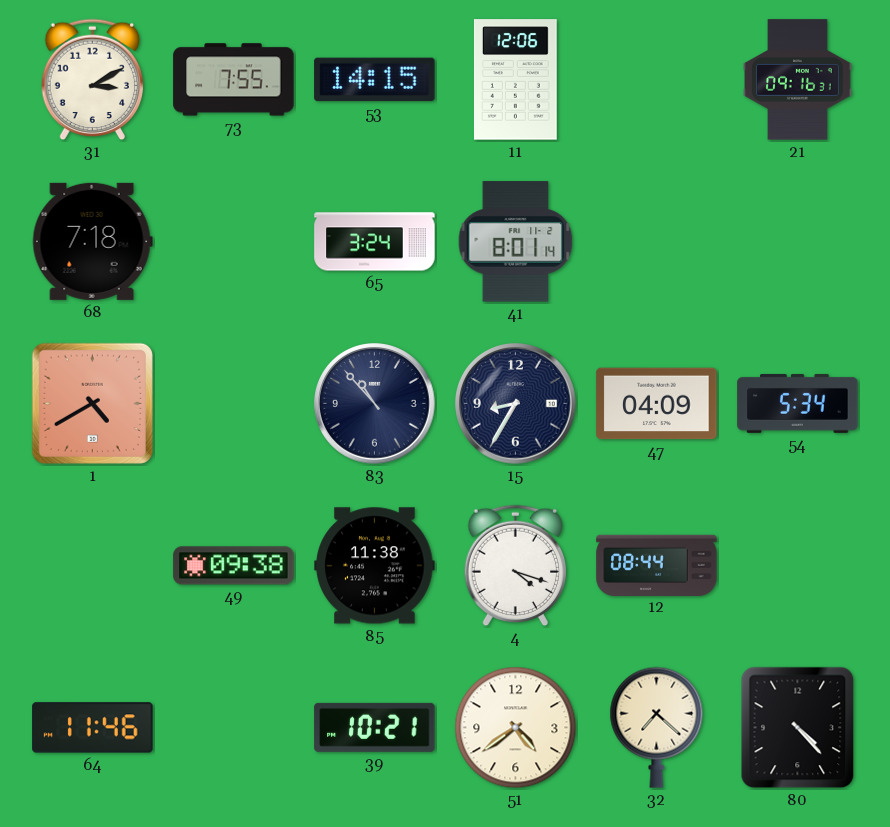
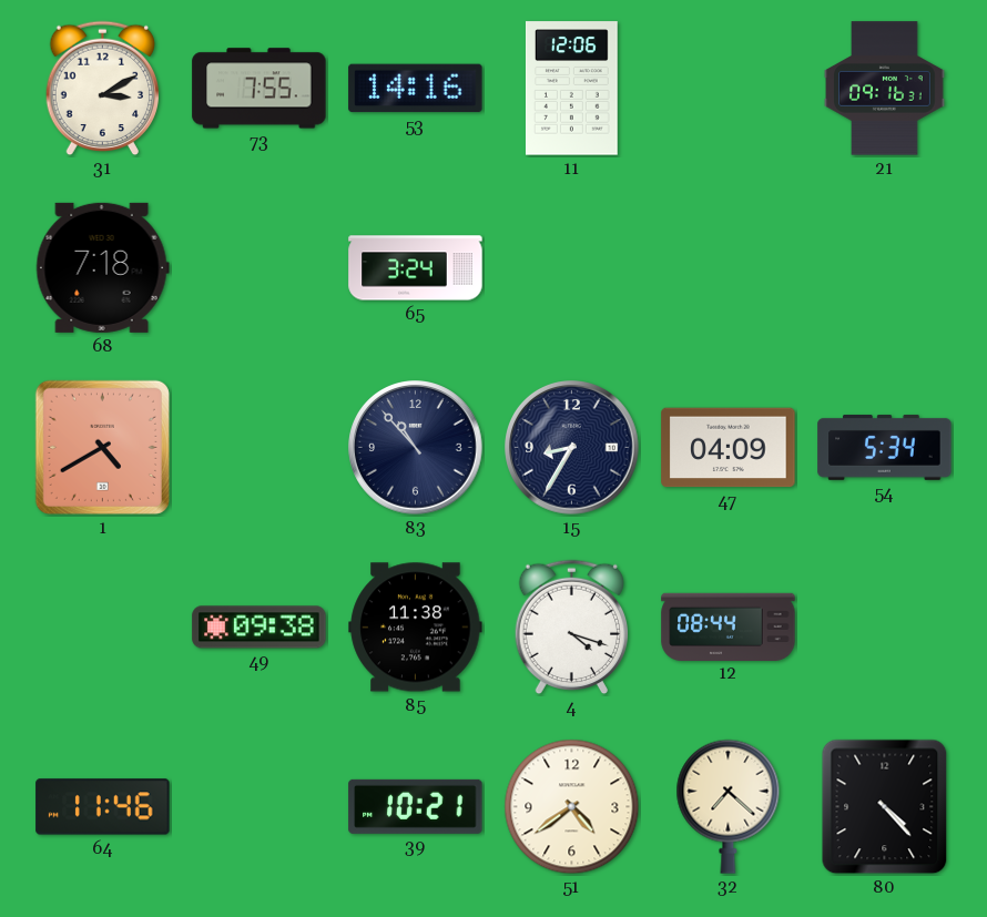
53: 14:15 -> 14:16
41: 8:01 -> none
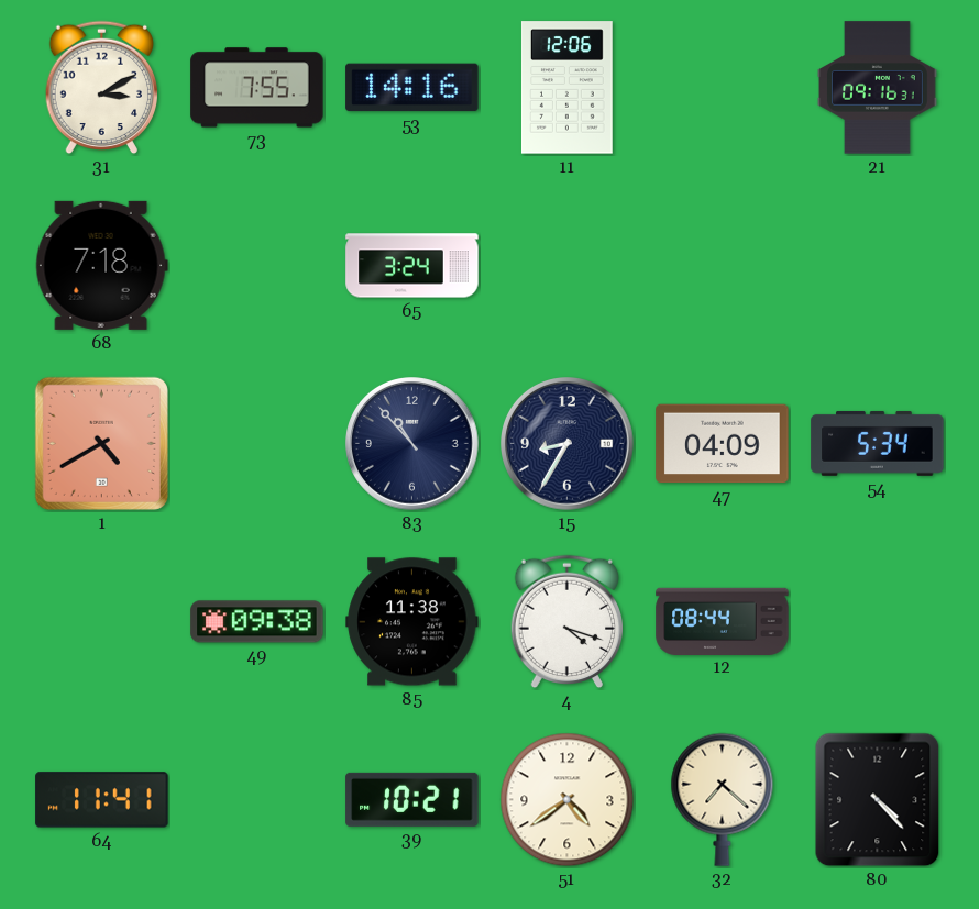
64: 11:46 -> 11:41
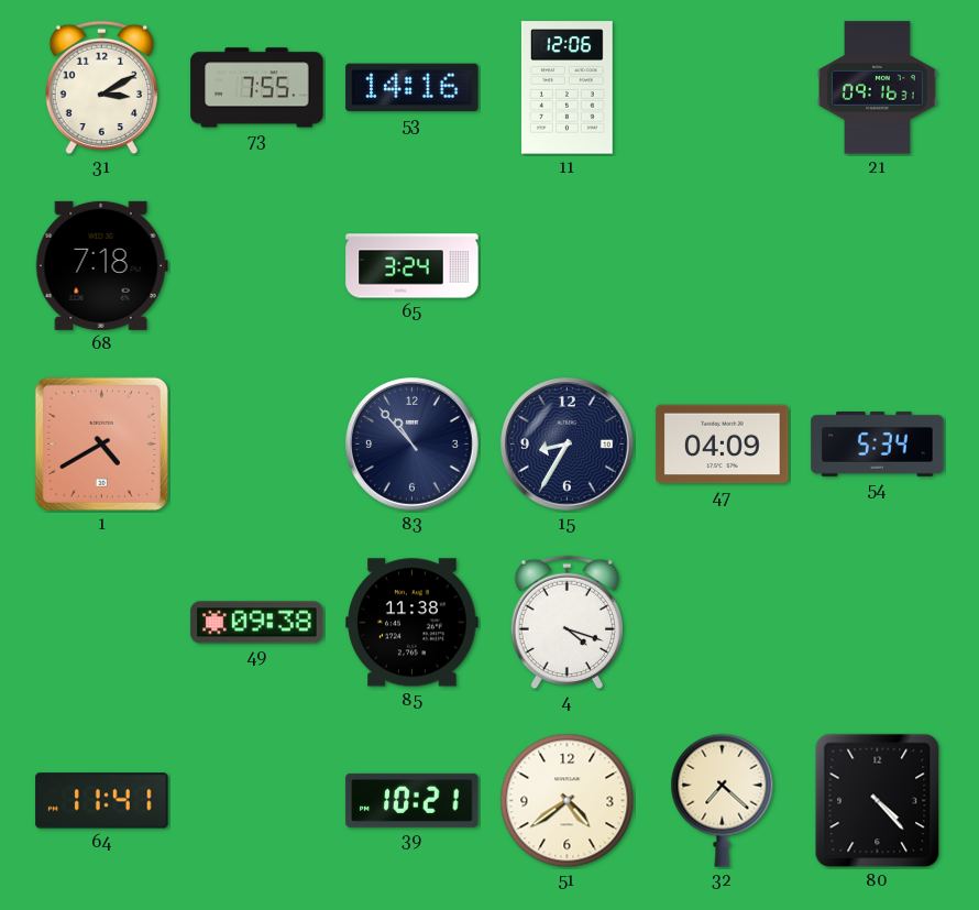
12: 08:44 -> none
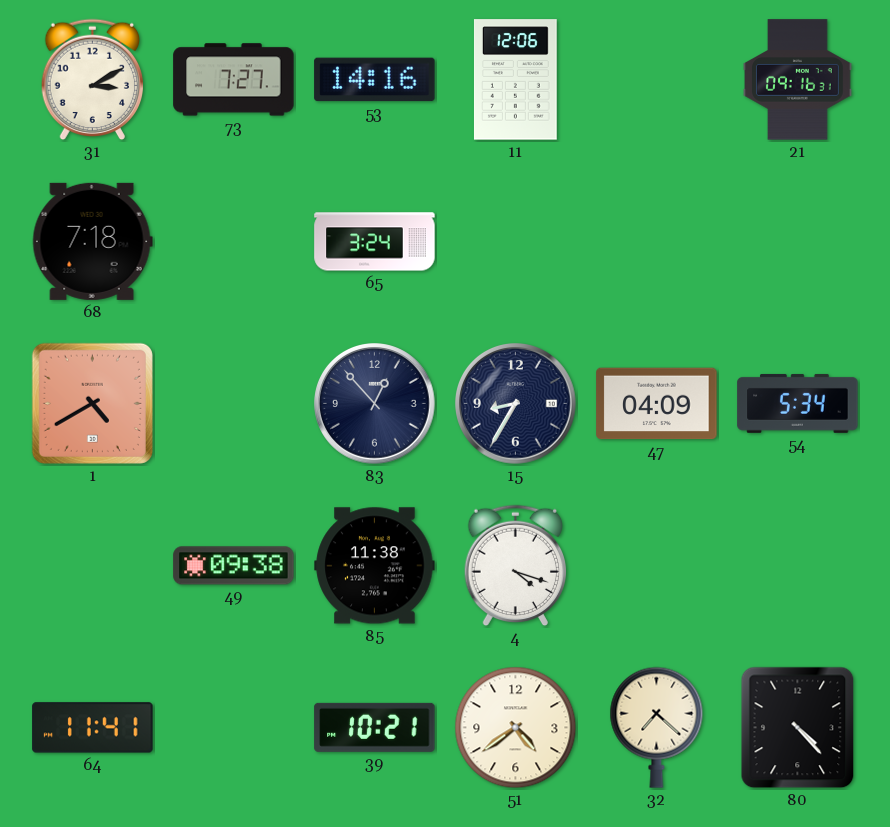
73: 7:55 -> 7:27
83: 10:53 -> 12:53
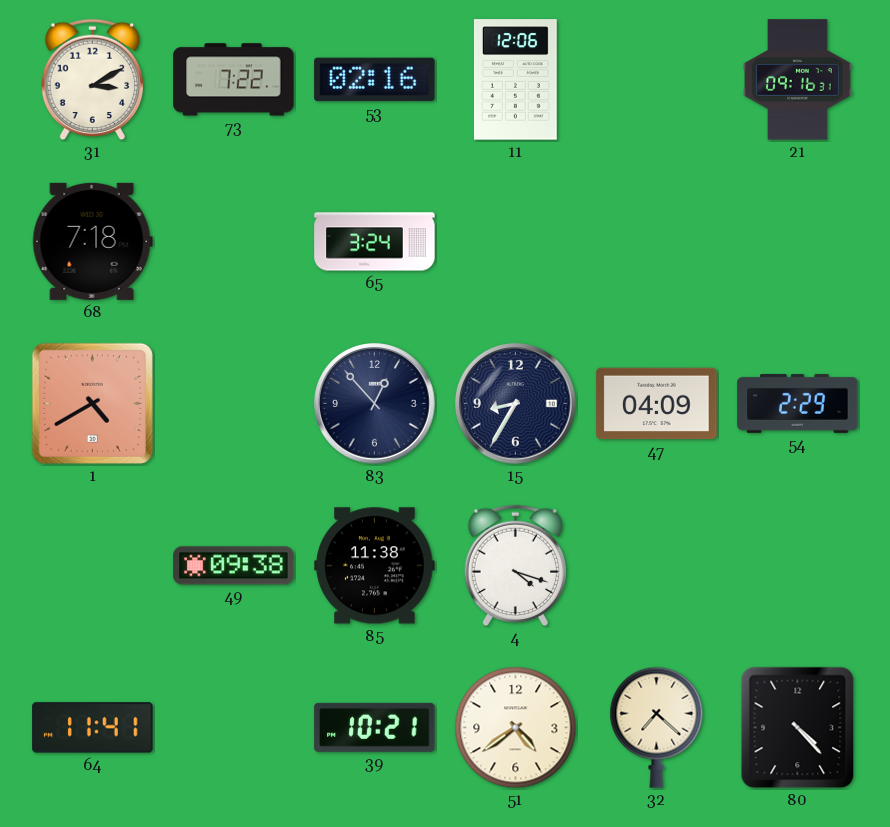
73: 7:27 -> 7:22
53: 14:16 -> 02:16
54: 5:34 -> 2:29
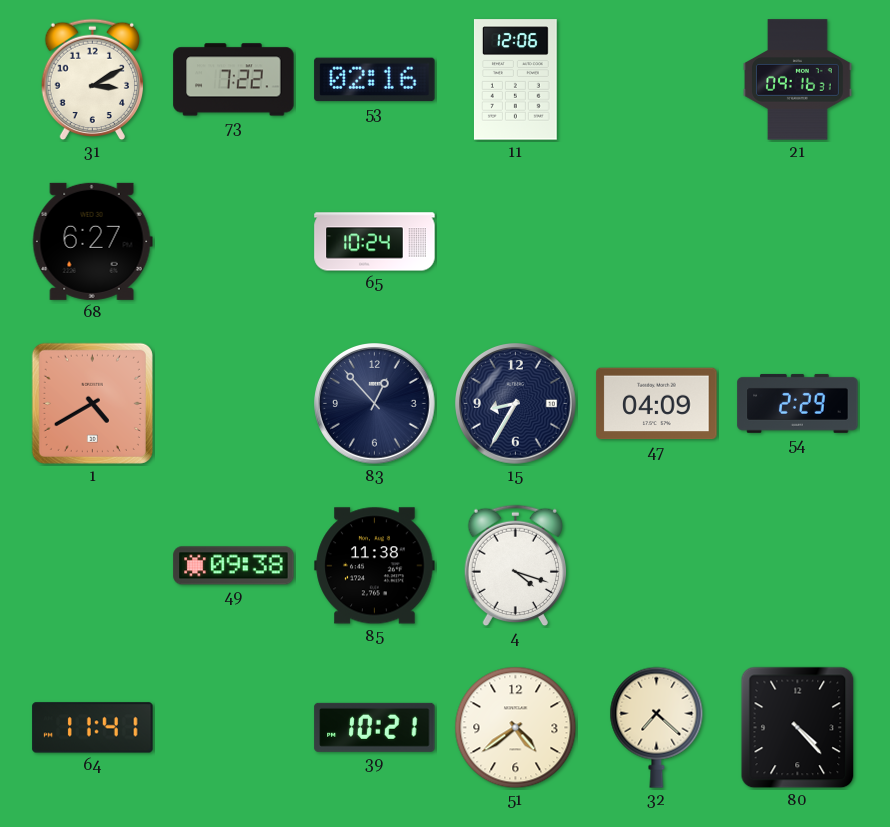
68: 7:18 -> 6:27
65: 3:24 -> 10:24
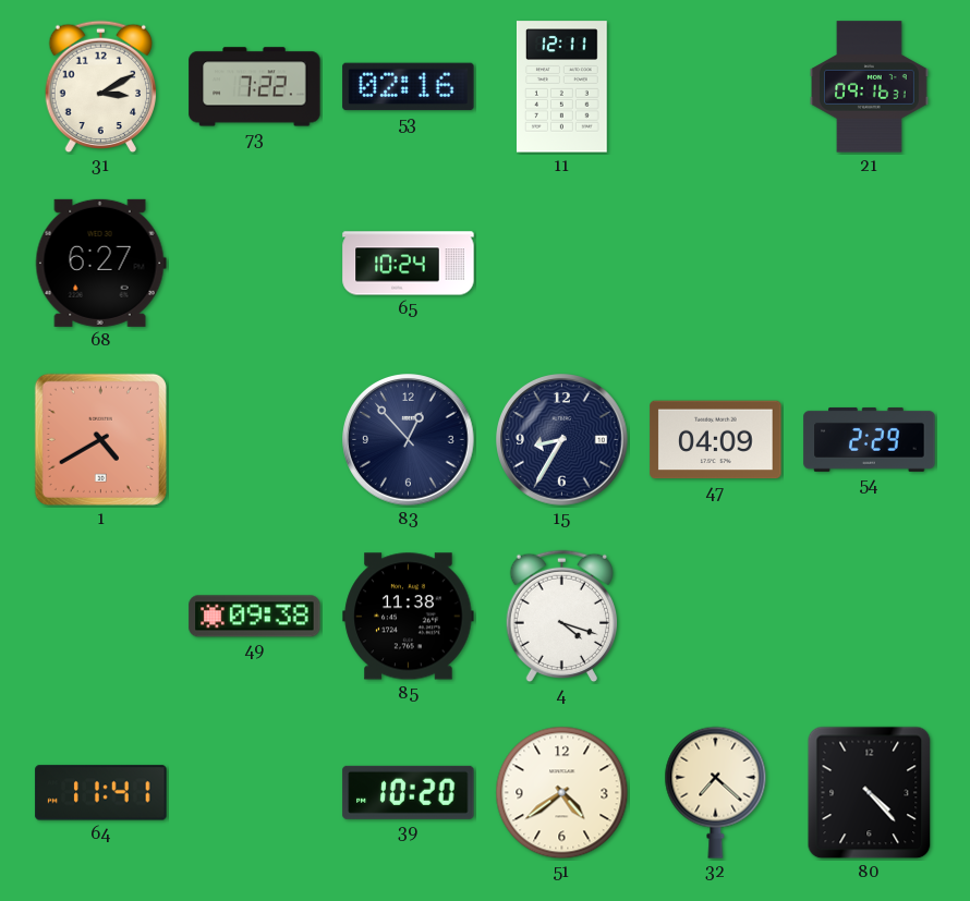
11: 12:06 -> 12:11
39: 10:21 -> 10:20
